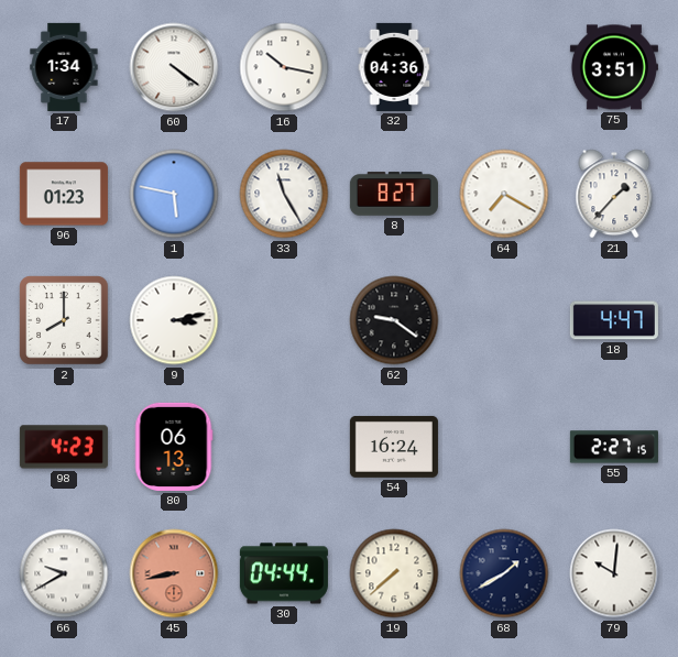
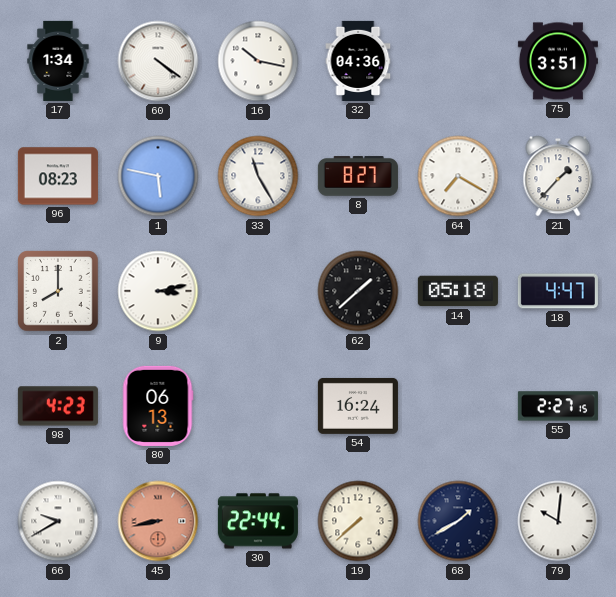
96: 01:23 -> 08:23
62: 9:21 -> 1:38
14: none -> 05:18
30: 04:44 -> 22:44
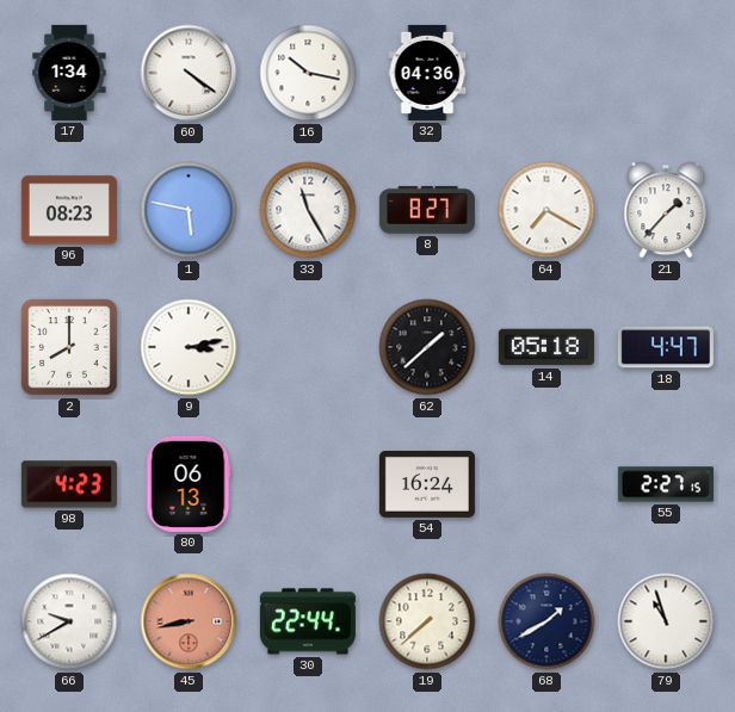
75: 3:51 -> none
79: 10:01 -> 10:57
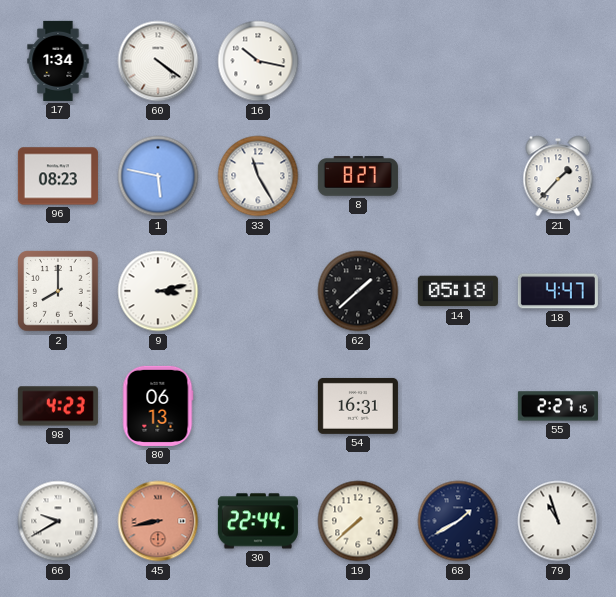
32: 04:36 -> none
64: 7:20 -> none
54: 16:24 -> 16:31
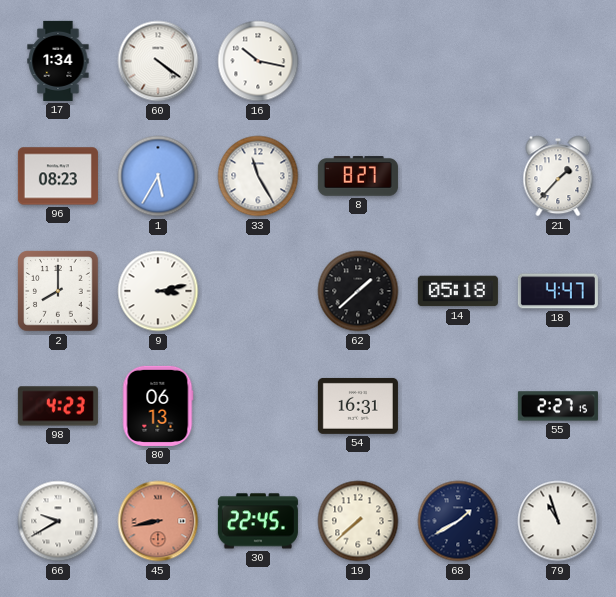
1: 5:47 -> 5:35
30: 22:44 -> 22:45
